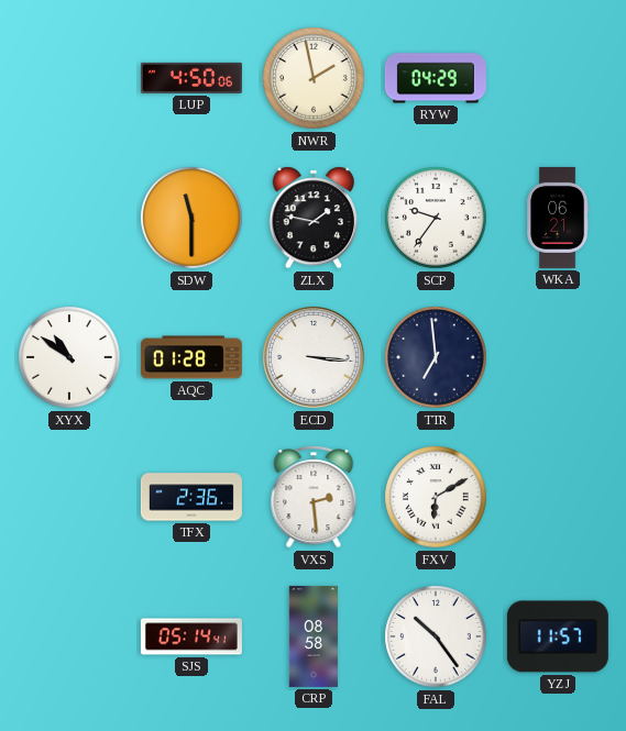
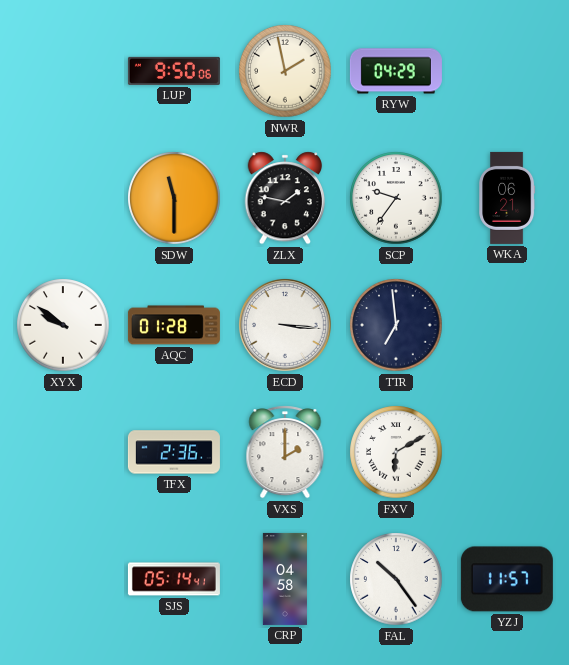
LUP: 4:50 -> 9:50
XYX: 10:51 -> 9:51
VXS: 2:29 -> 2:00
CRP: 08:58 -> 04:58
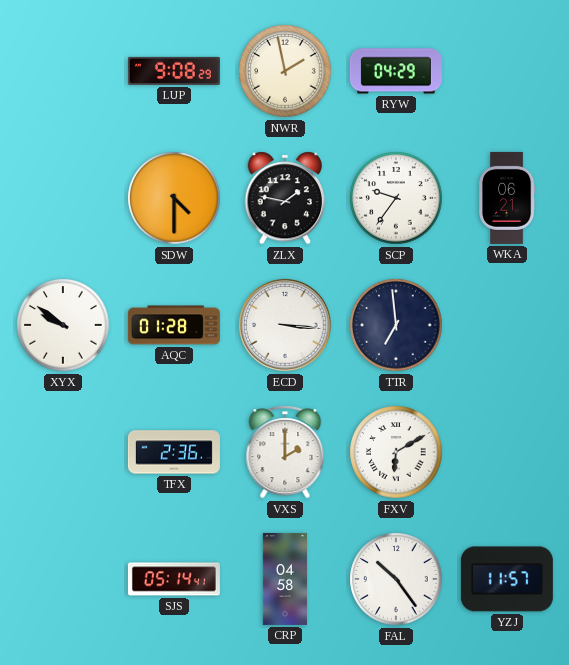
LUP: 9:50 -> 9:08
SDW: 11:30 -> 4:30
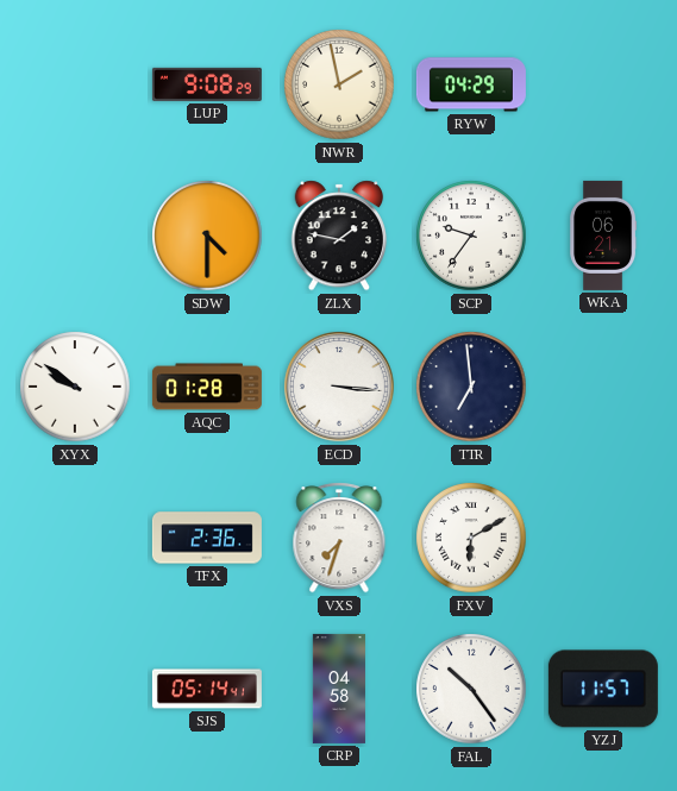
VXS: 2:00 -> 7:33
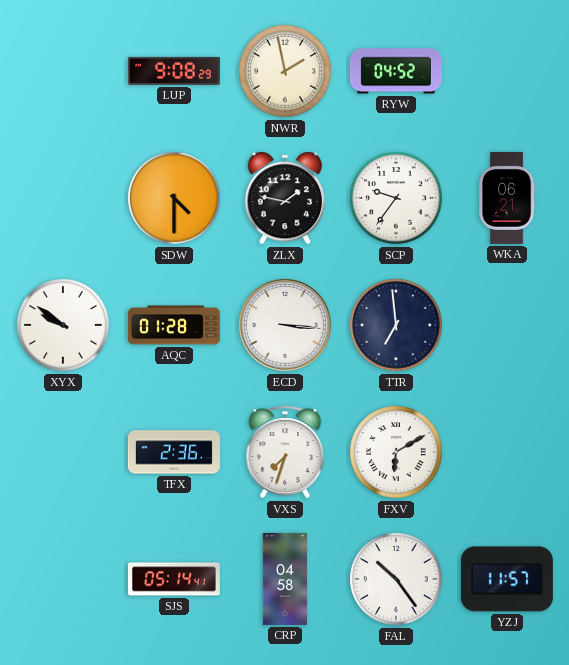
RYW: 04:29 -> 04:52
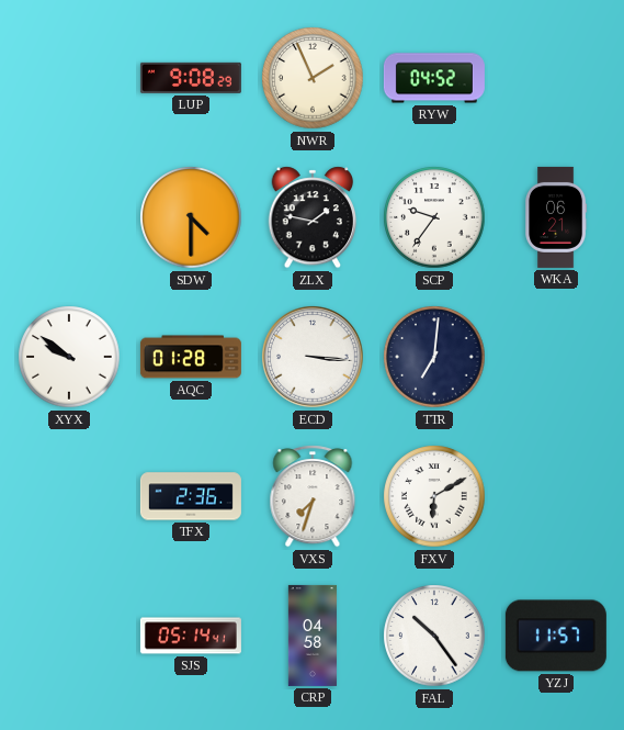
NWR: 1:58 -> 1:56
TTR: 6:59 -> 7:01
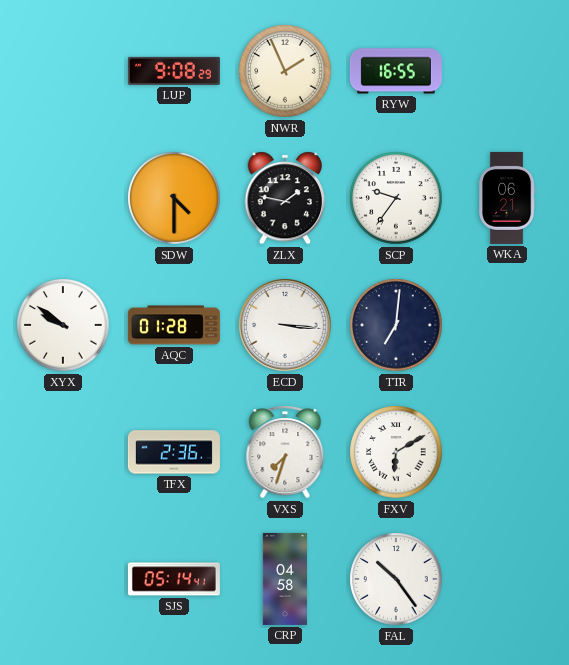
RYW: 04:52 -> 16:55
YZJ: 11:57 -> none
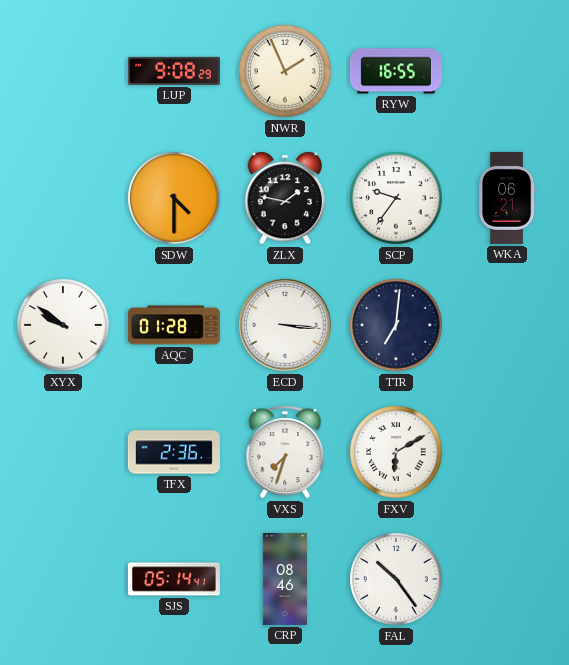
CRP: 04:58 -> 08:46
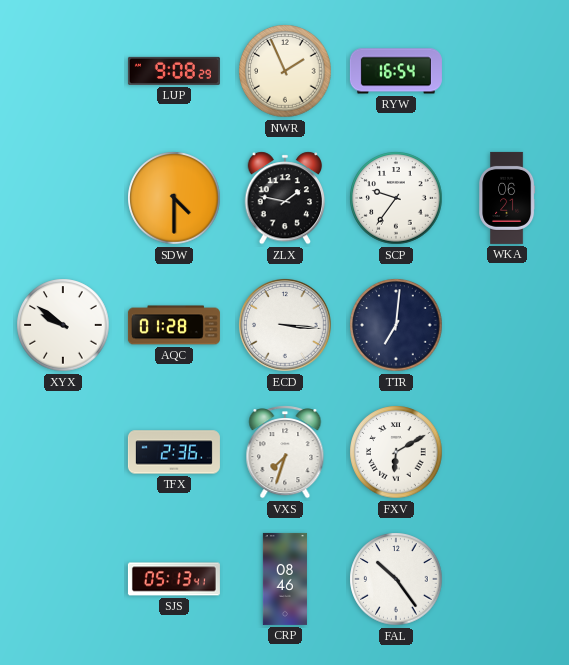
RYW: 16:55 -> 16:54
SJS: 05:14 -> 05:13
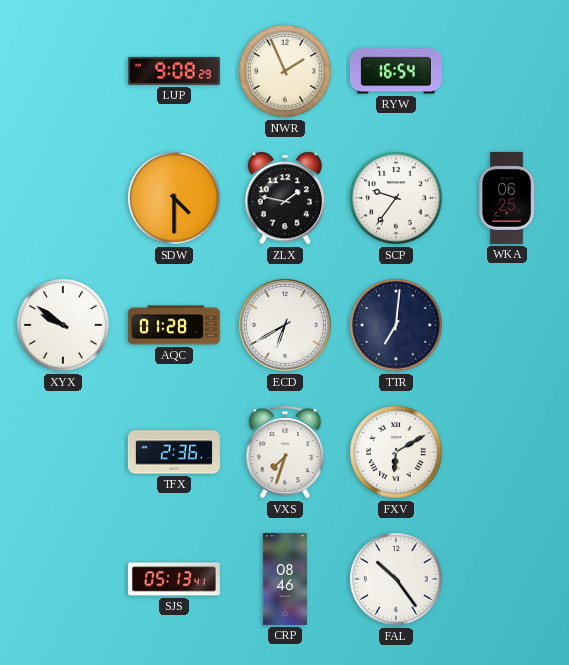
WKA: 06:21 -> 06:25
ECD: 3:16 -> 6:40
